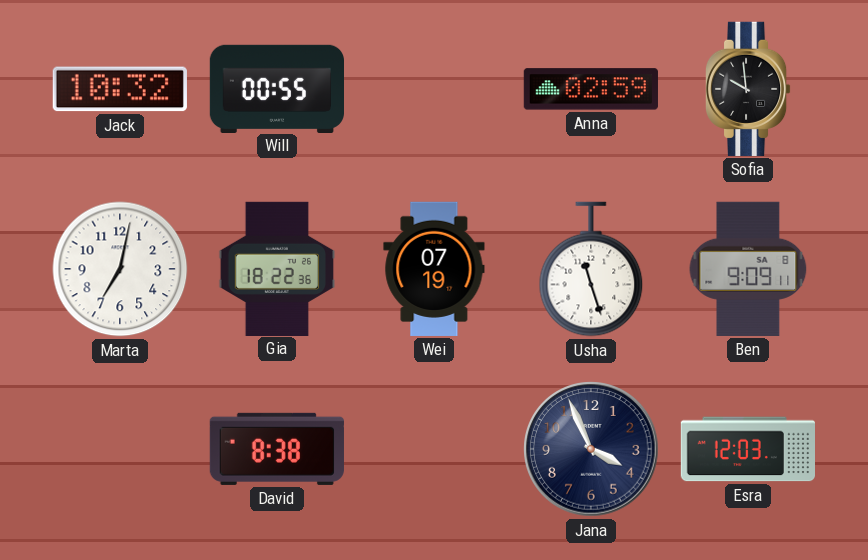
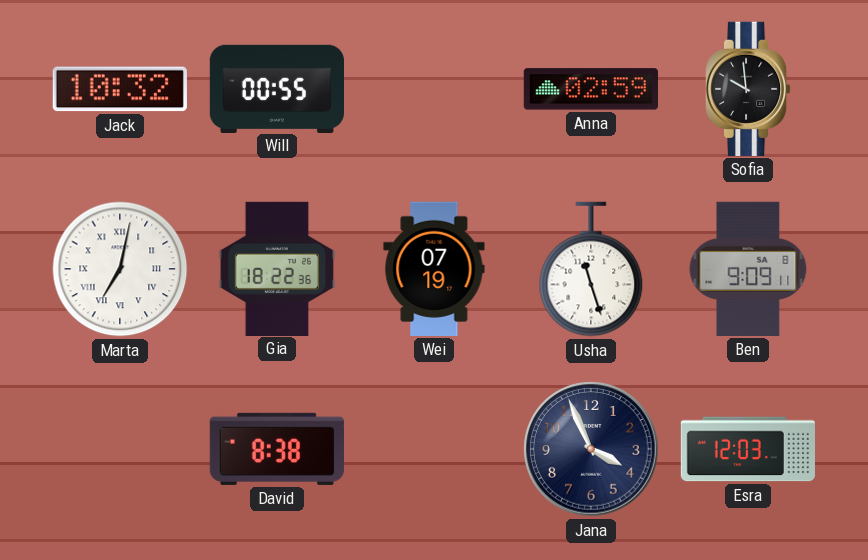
Marta numerals: Arabic -> Roman
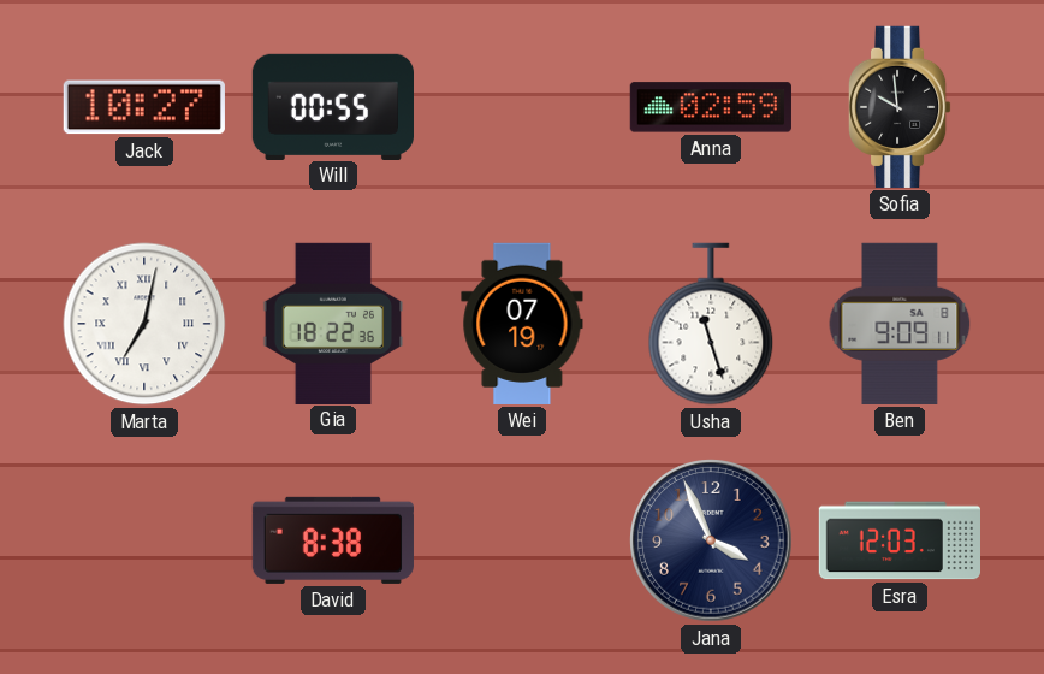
Jack: 10:32 -> 10:27
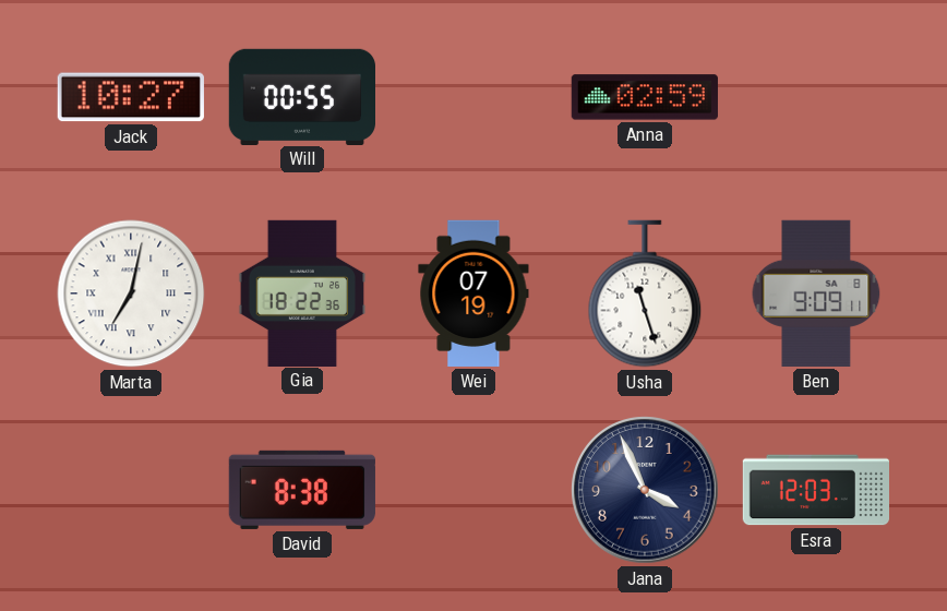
Sofia: 9:59 -> none
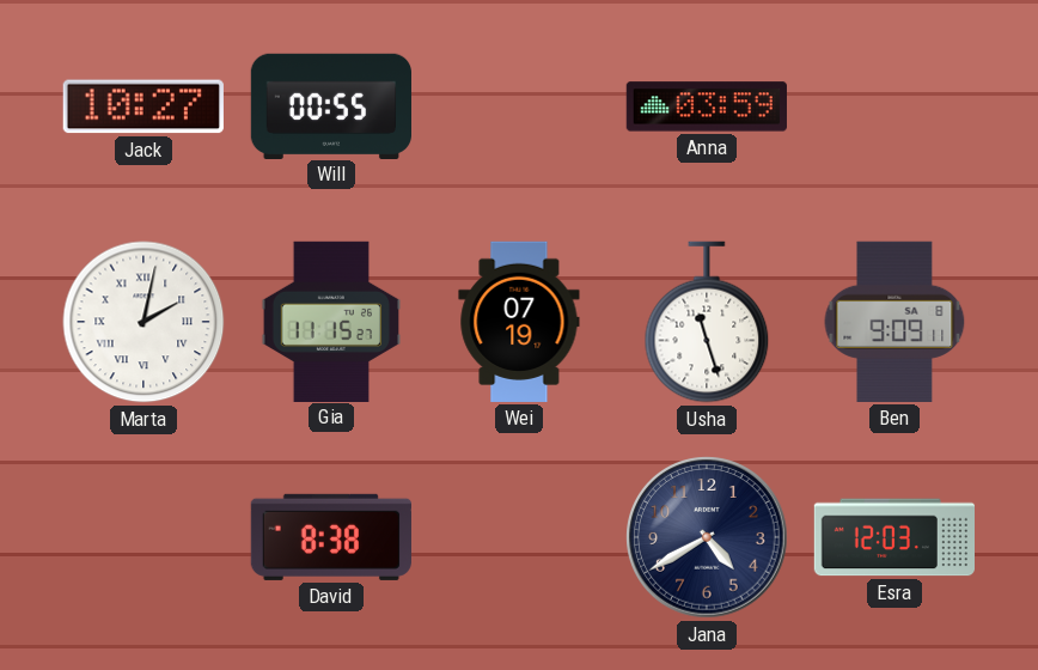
Anna: 02:59 -> 03:59
Marta: 7:02 -> 2:02
Gia: 18:22 -> 11:15
Jana: 3:56 -> 4:40
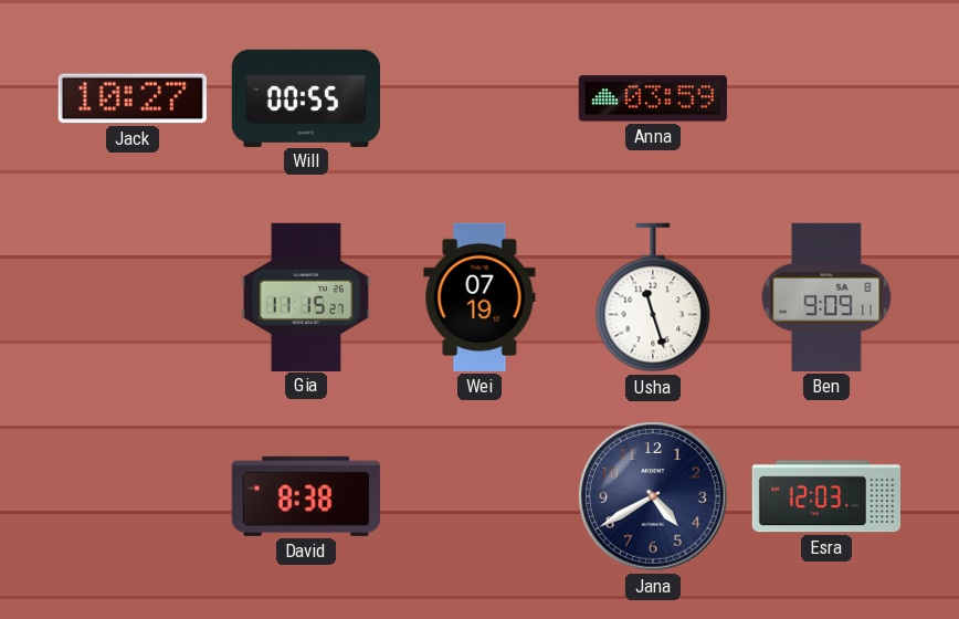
Marta: 2:02 -> none
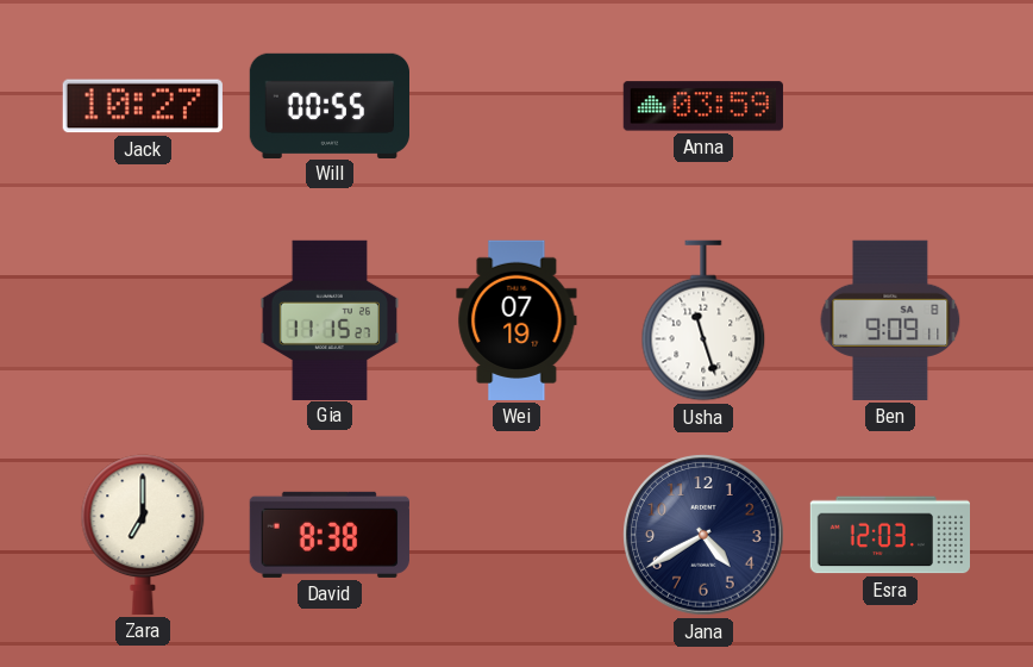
Zara: none -> 7:00
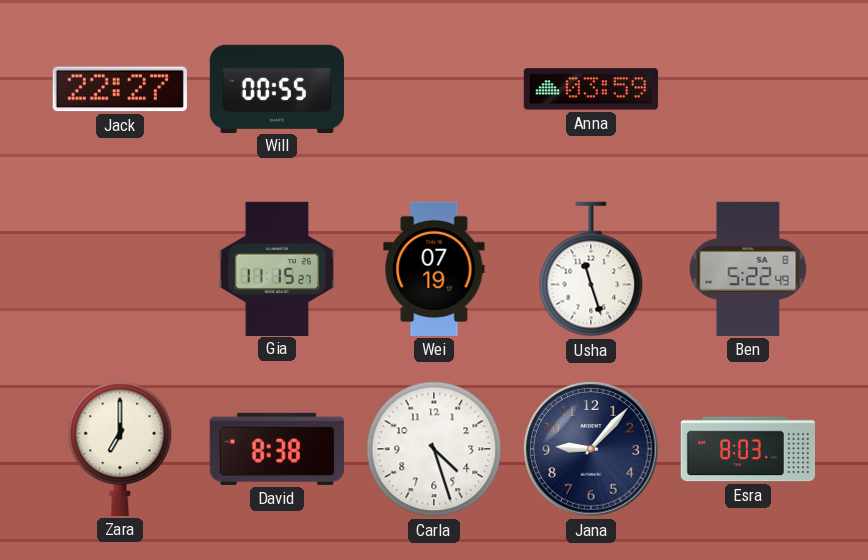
Jack: 10:27 -> 22:27
Ben: 9:09 -> 5:22
Carla: none -> 4:27
Jana: 4:40 -> 9:07
Esra: 12:03 -> 8:03
